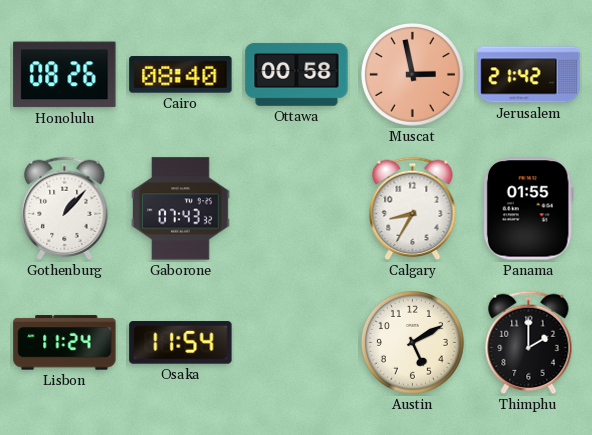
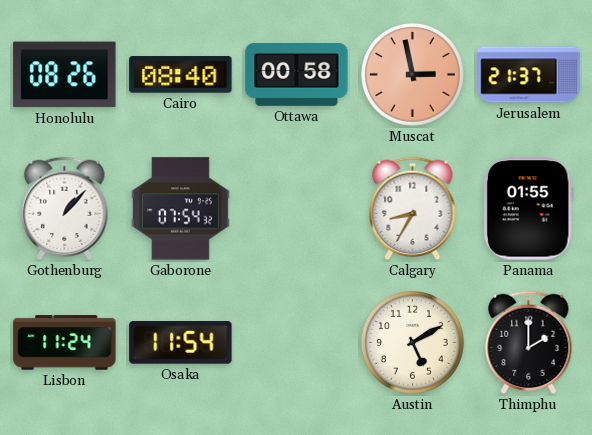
Jerusalem: 21:42 -> 21:37
Gaborone: 07:43 -> 07:54
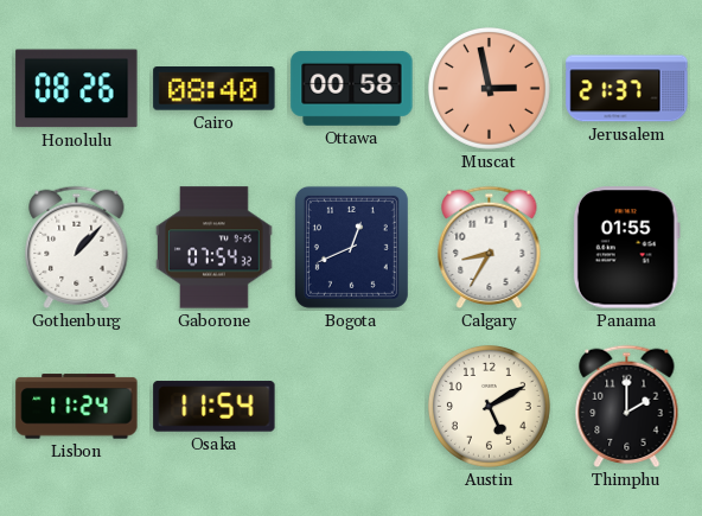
Bogota: none -> 12:41
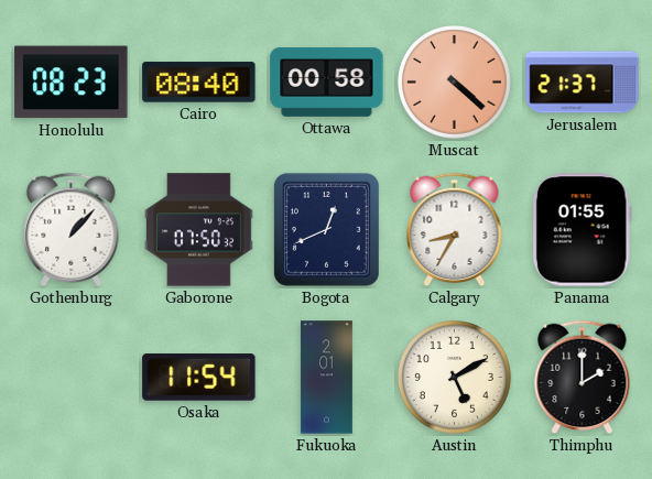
Honolulu: 08:26 -> 08:23
Muscat: 2:58 -> 4:22
Gaborone: 07:54 -> 07:50
Lisbon: 11:24 -> none
Fukuoka: none -> 2:01
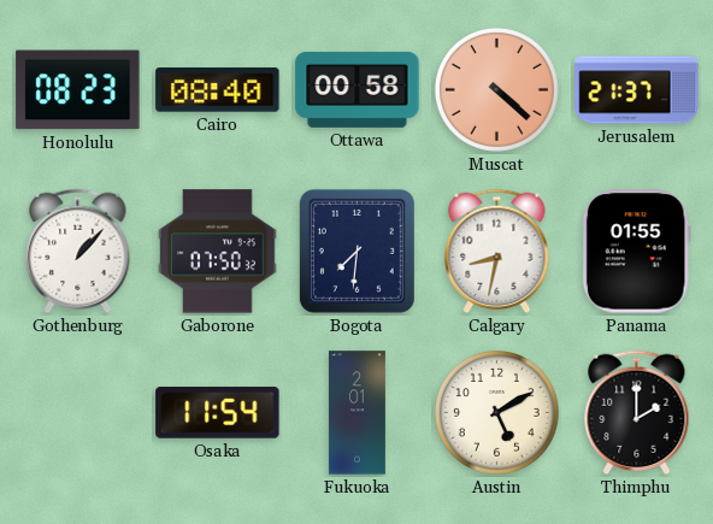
Bogota: 12:41 -> 7:31
Calgary: 8:35 -> 8:32
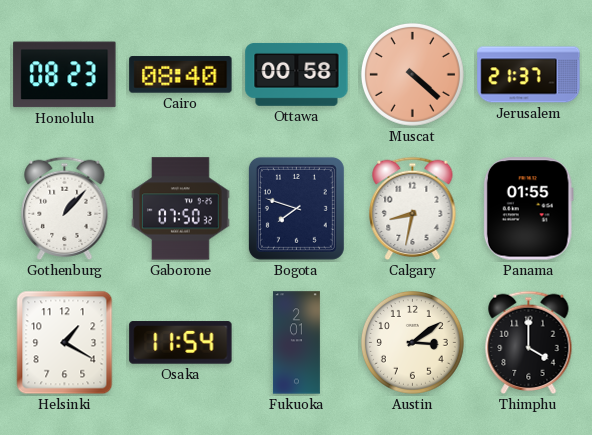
Bogota: 7:31 -> 7:48
Helsinki: none -> 1:20
Austin: 5:10 -> 3:09
Thimphu: 2:00 -> 4:00
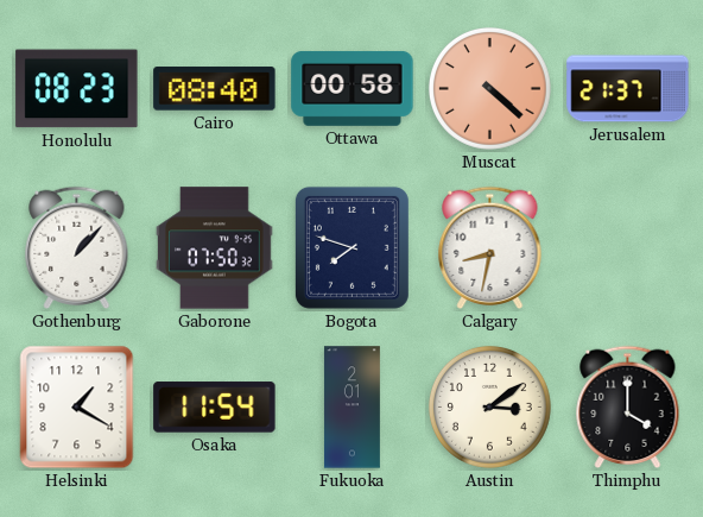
Panama: 01:55 -> none
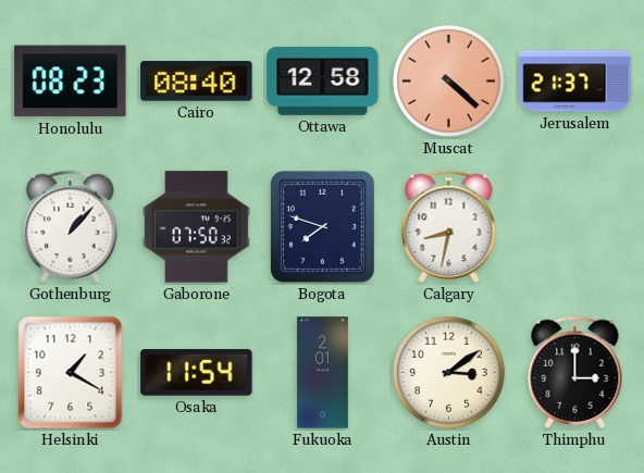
Ottawa: 00:58 -> 12:58
Thimphu: 4:00 -> 3:00
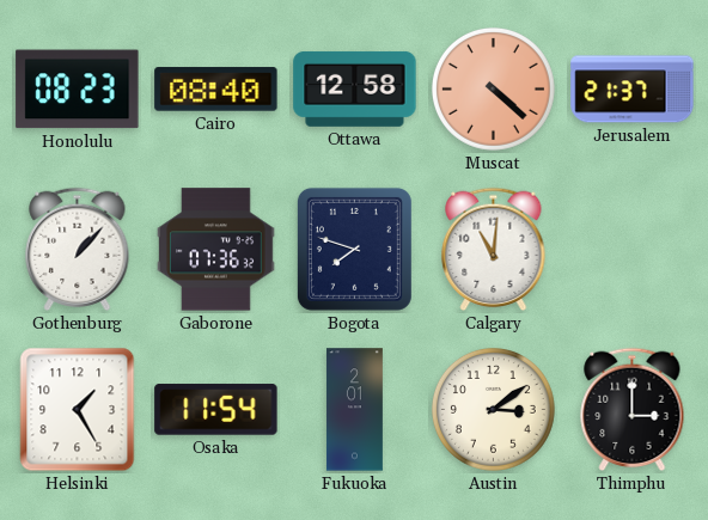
Gaborone: 07:50 -> 07:36
Calgary: 8:32 -> 11:01
Helsinki: 1:20 -> 1:25
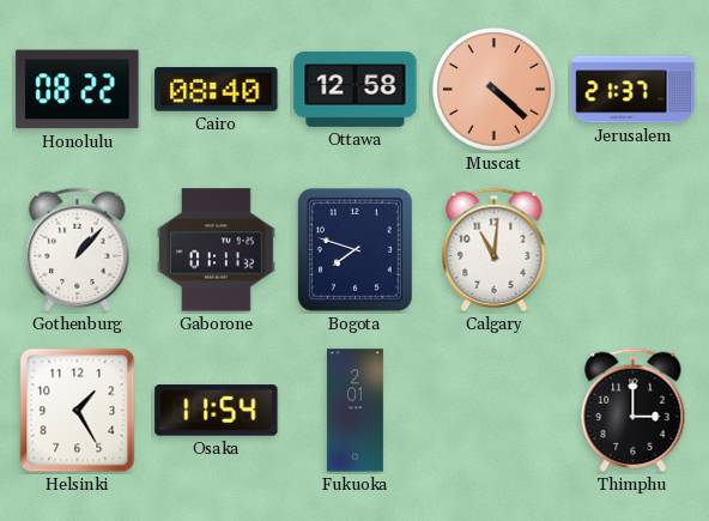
Honolulu: 08:23 -> 08:22
Gaborone: 07:36 -> 01:11
Austin: 3:09 -> none
